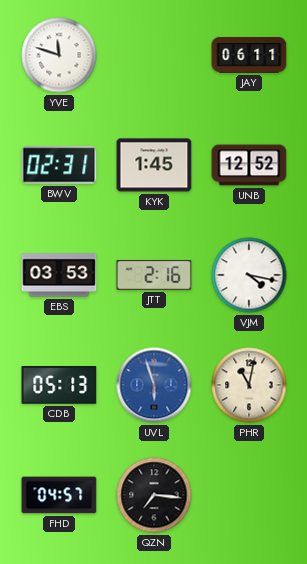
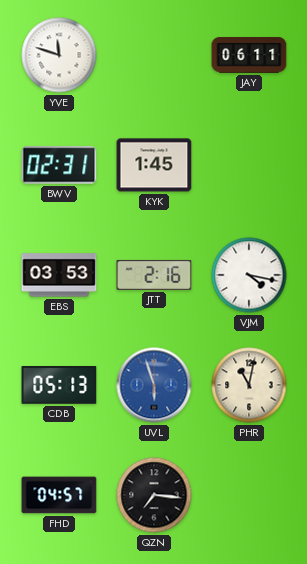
UNB: 12:52 -> none
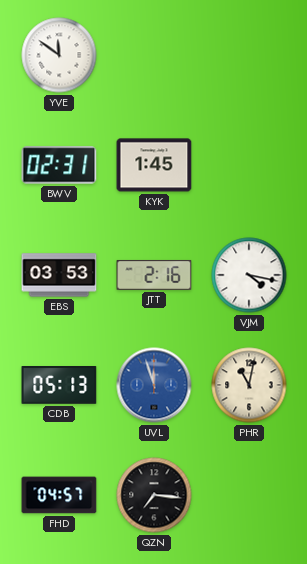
YVE: 11:48 -> 11:51
JAY: 06:11 -> none
UVL: 5:57 -> 11:57
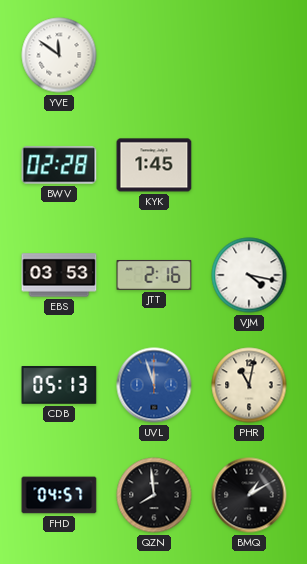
BWV: 02:31 -> 02:28
QZN: 7:16 -> 7:59
BMQ: none -> 1:10
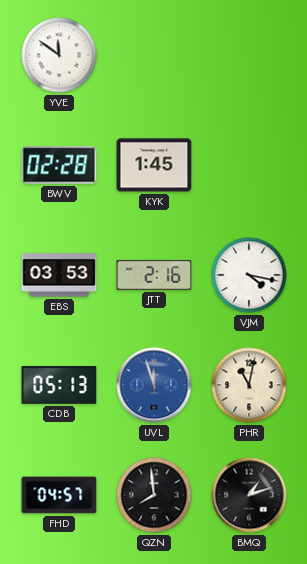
BMQ: 1:10 -> 1:12
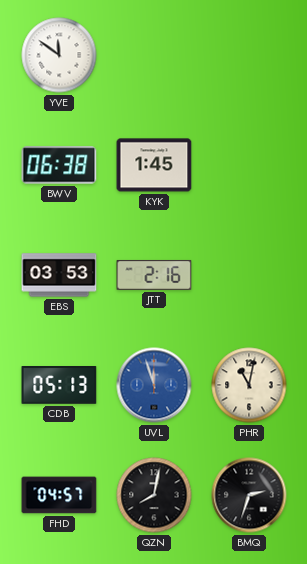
BWV: 02:28 -> 06:38
VJM: 4:17 -> none
QZN: 7:59 -> 8:02
BMQ: 1:12 -> 2:33
